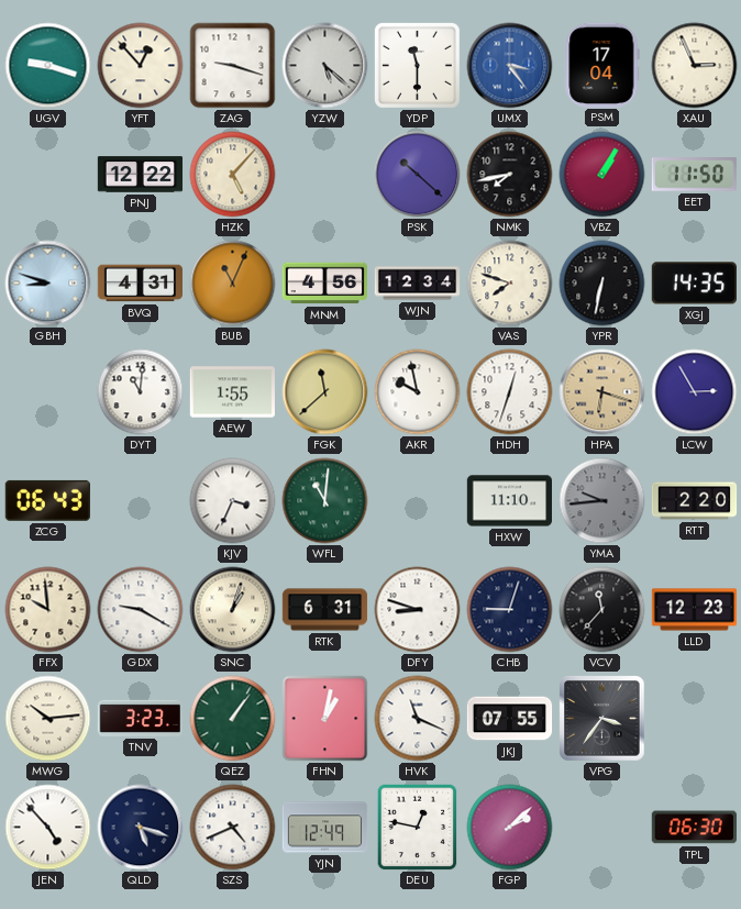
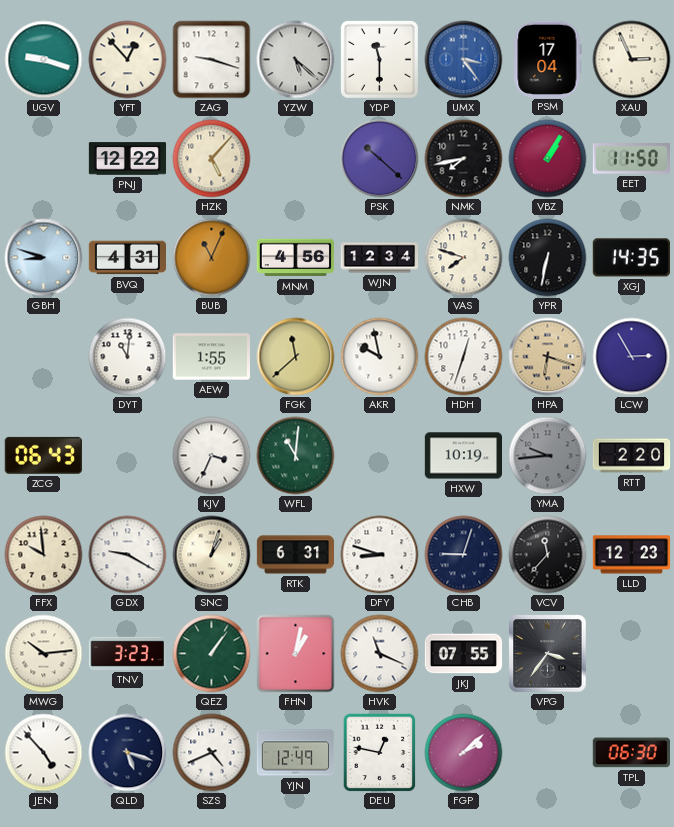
HXW: 11:10 -> 10:19
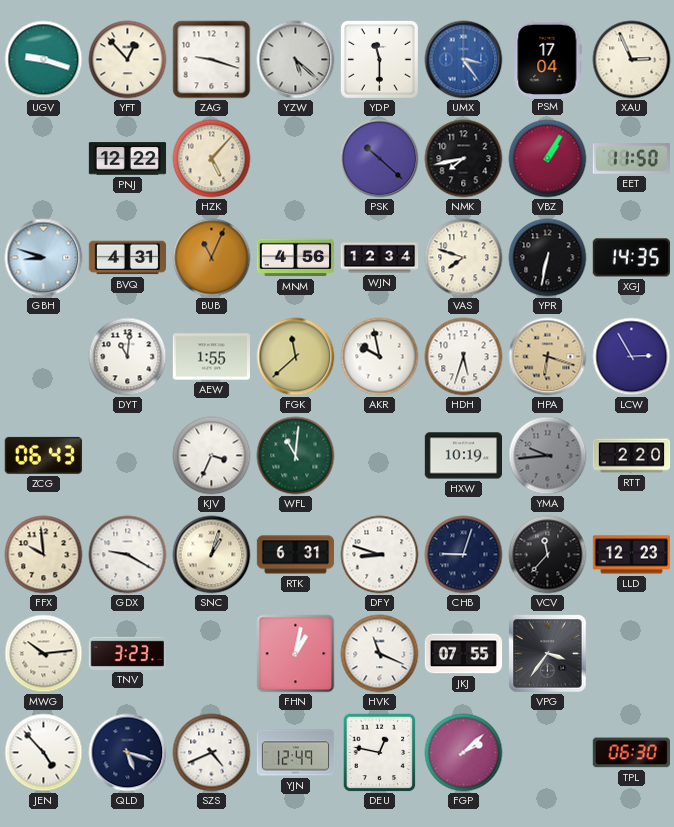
HDH: 12:33 -> 5:33
QEZ: 1:06 -> none
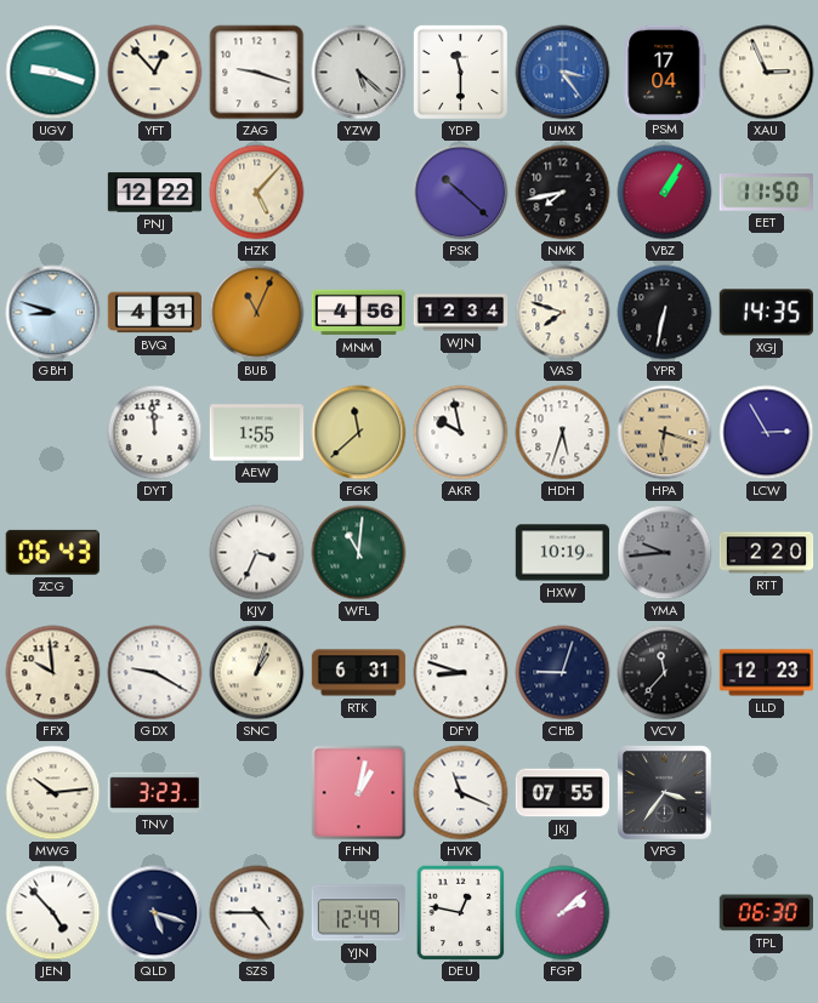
DYT: 11:01 -> 11:59
SZS: 4:41 -> 4:45
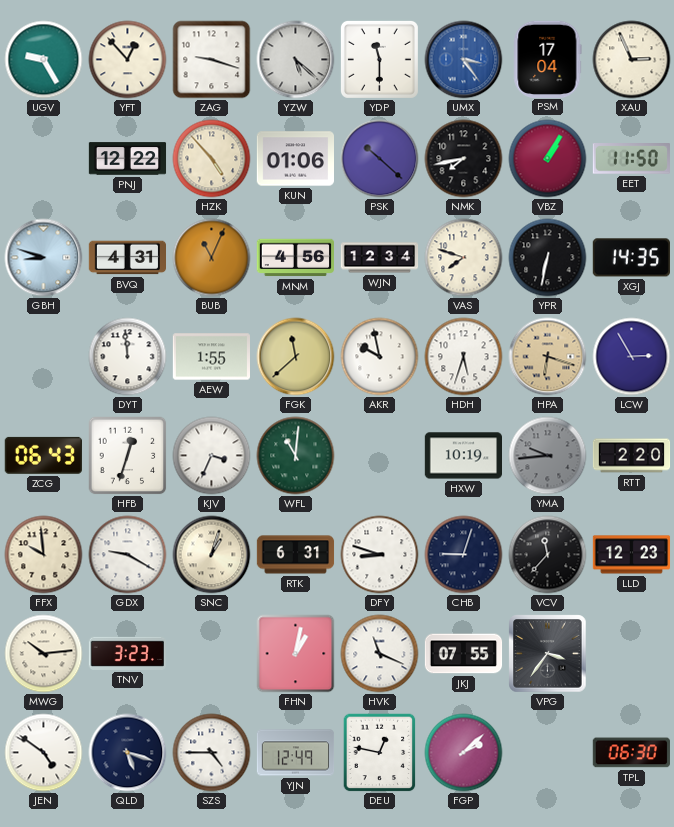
UGV: 9:18 -> 9:25
HZK: 5:07 -> 4:53
KUN: none -> 01:06
HFB: none -> 12:33
JEN: 4:53 -> 4:51
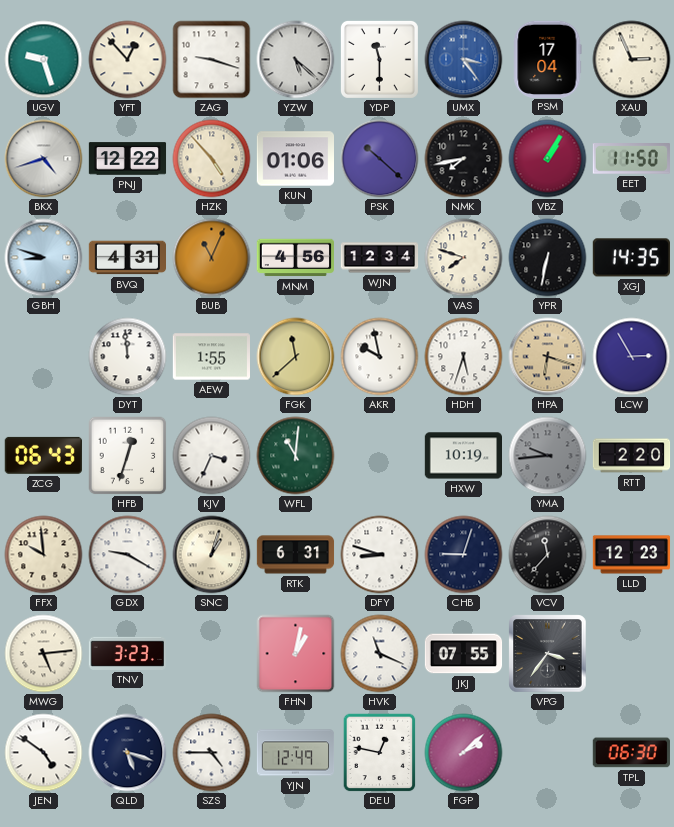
UGV: 9:25 -> 9:27
BKX: none -> 4:42
MWG: 10:14 -> 5:14
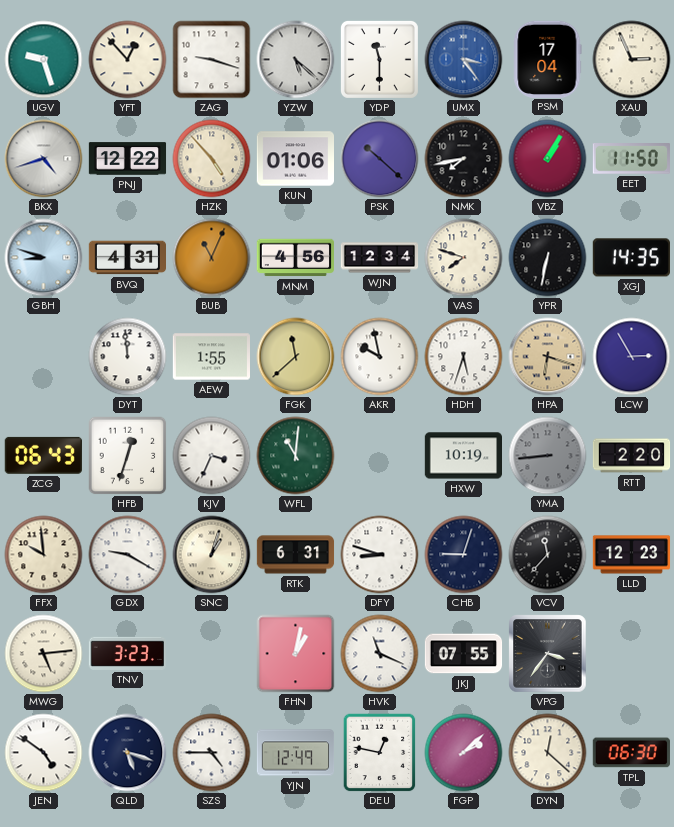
YMA: 9:44 -> 8:44
DYN: none -> 12:22
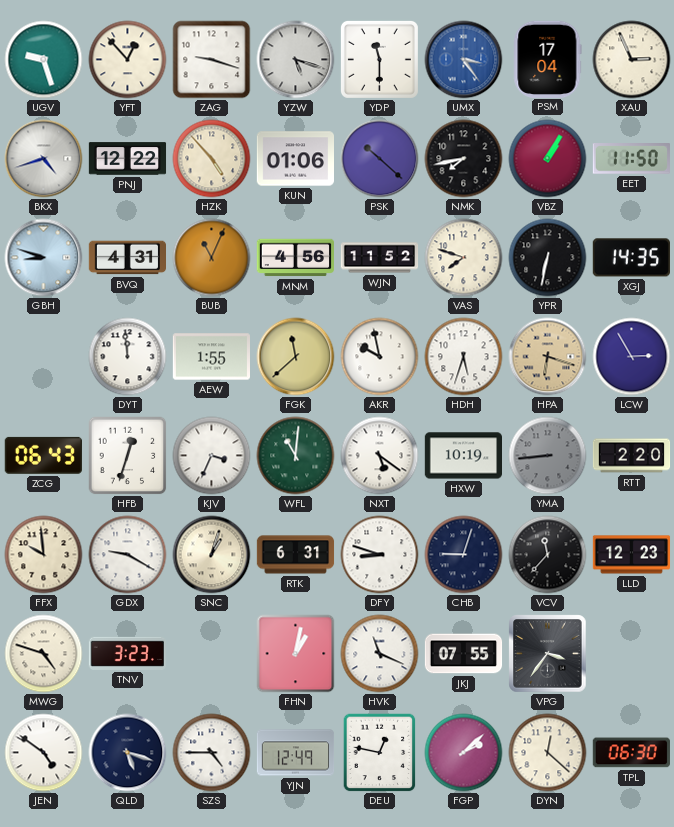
YZW: 5:22 -> 5:18
WJN: 12:34 -> 11:52
NXT: none -> 5:21
MWG: 5:14 -> 4:48
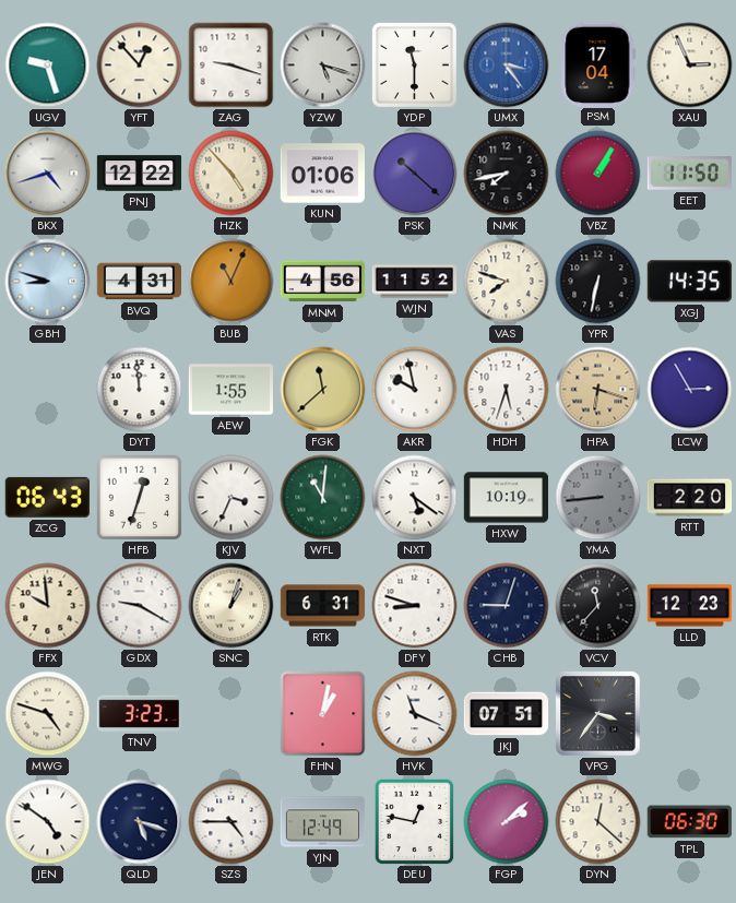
JKJ: 07:55 -> 07:51
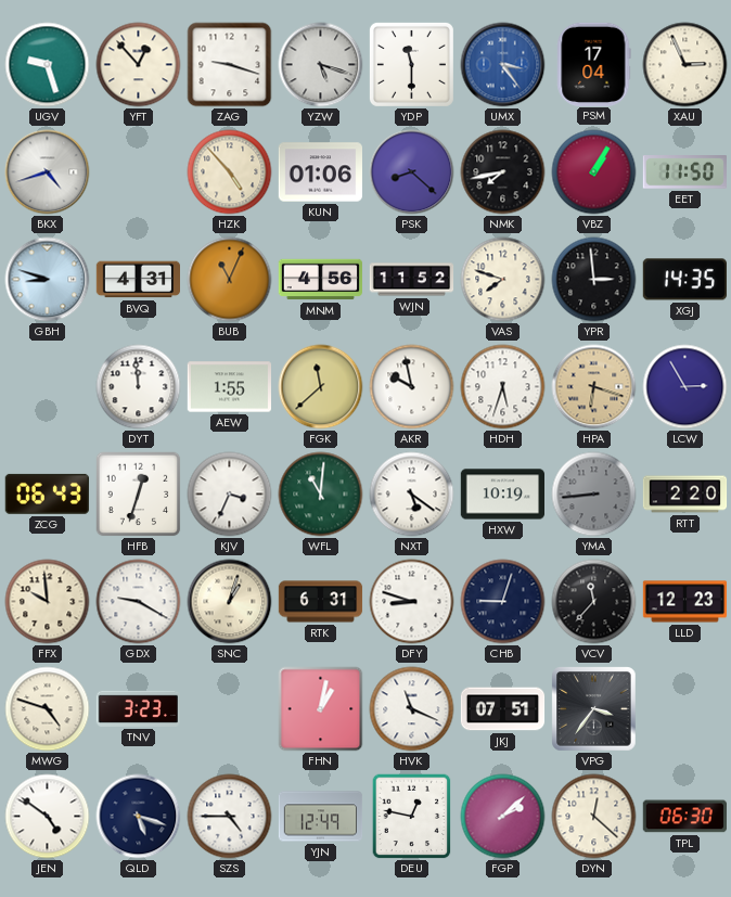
PNJ: 12:22 -> none
PSK: 10:22 -> 8:22
YPR: 6:32 -> 2:59
